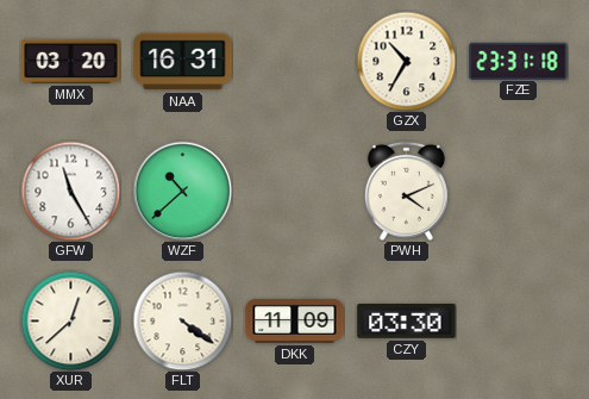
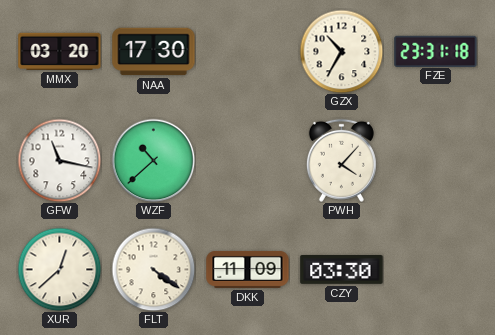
NAA: 16:31 -> 17:30
GFW: 11:25 -> 11:17
PWH: 4:11 -> 4:07
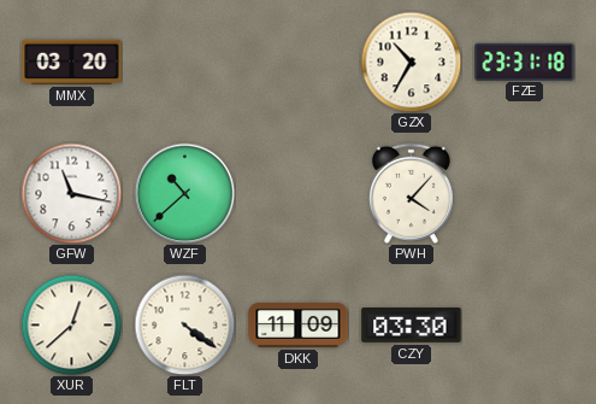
NAA: 17:30 -> none
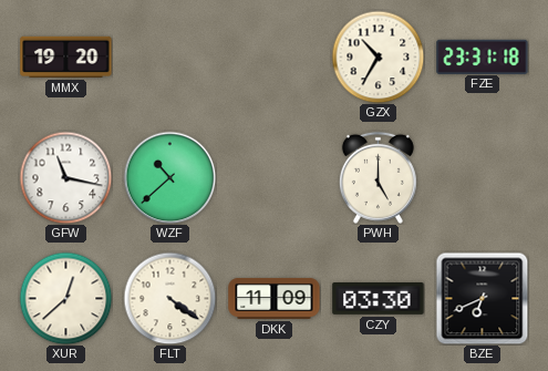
MMX: 03:20 -> 19:20
PWH: 4:07 -> 5:00
BZE: none -> 6:41
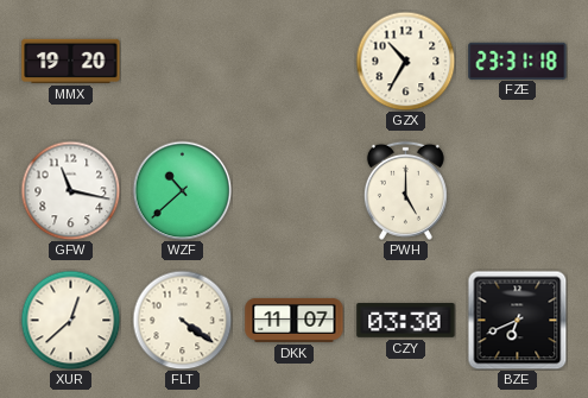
DKK: 11:09 -> 11:07
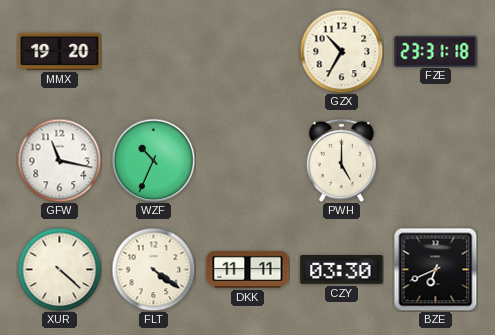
WZF: 10:38 -> 10:34
XUR: 12:38 -> 4:22
DKK: 11:07 -> 11:11
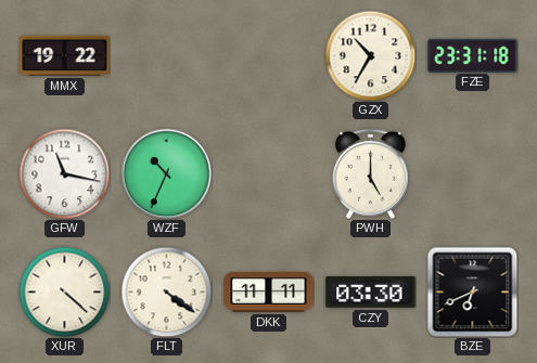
MMX: 19:20 -> 19:22
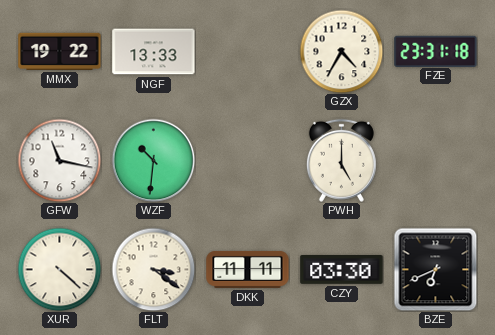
NGF: none -> 13:33
GZX: 10:35 -> 4:35
WZF: 10:34 -> 10:31
FLT: 4:21 -> 3:21
